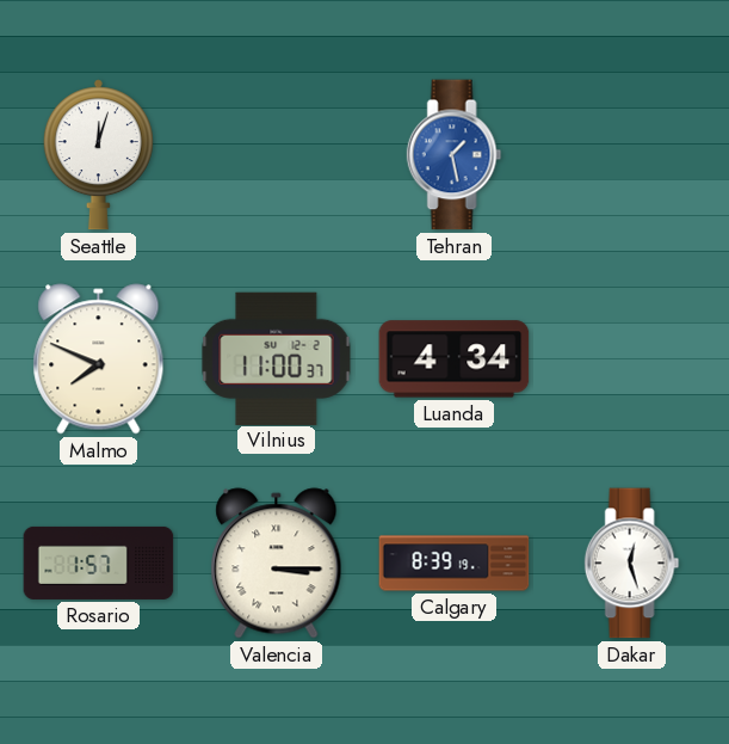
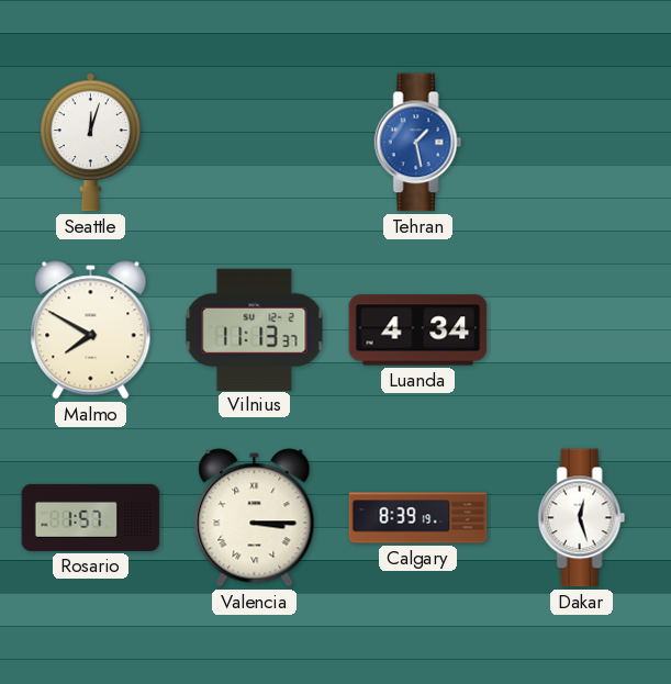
Malmo: 7:49 -> 7:50
Vilnius: 11:00 -> 11:13
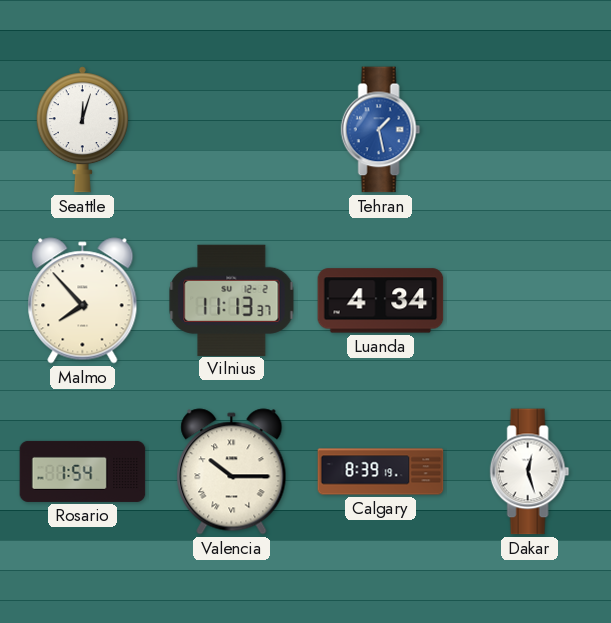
Malmo: 7:50 -> 7:53
Rosario: 1:57 -> 1:54
Valencia: 3:15 -> 10:15
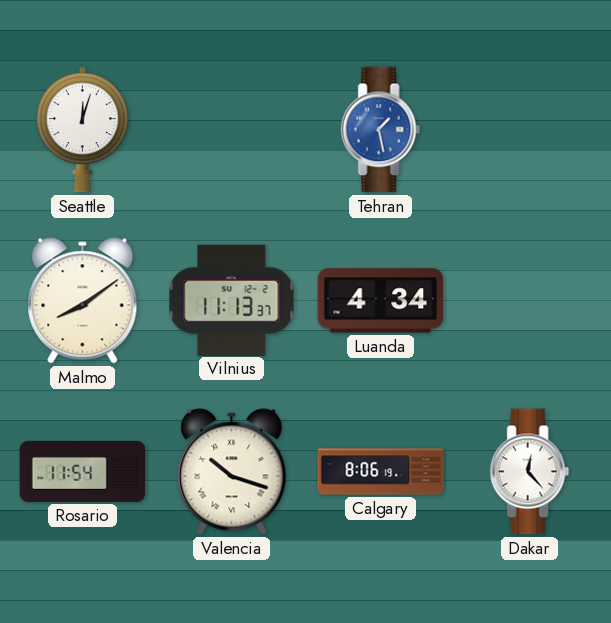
Malmo: 7:53 -> 8:09
Rosario: 1:54 -> 11:54
Valencia: 10:15 -> 10:18
Calgary: 8:39 -> 8:06
Dakar: 12:27 -> 12:23
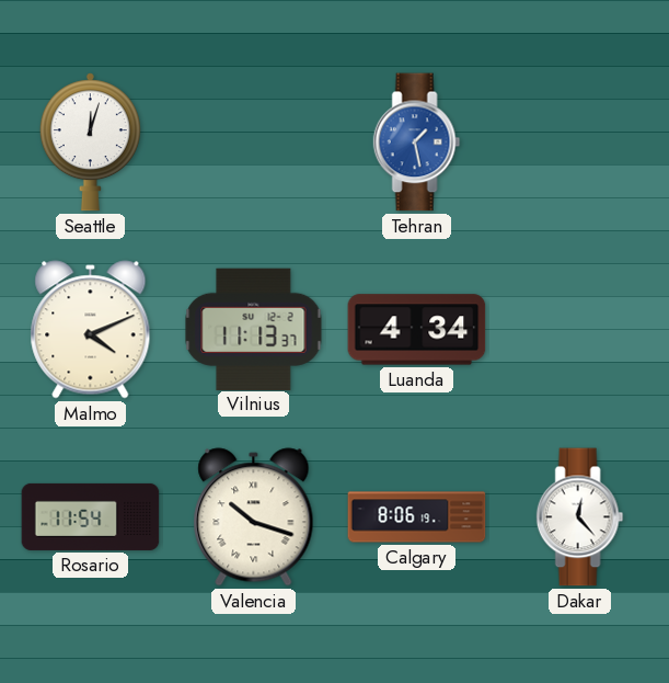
Malmo: 8:09 -> 4:11
